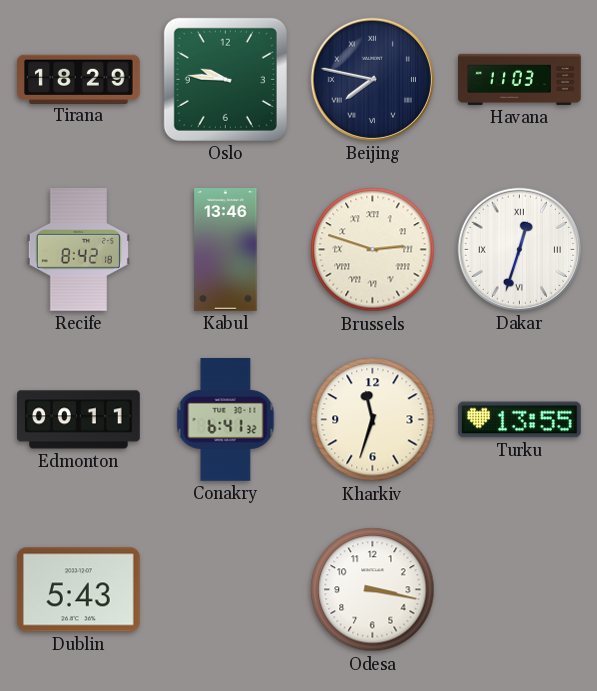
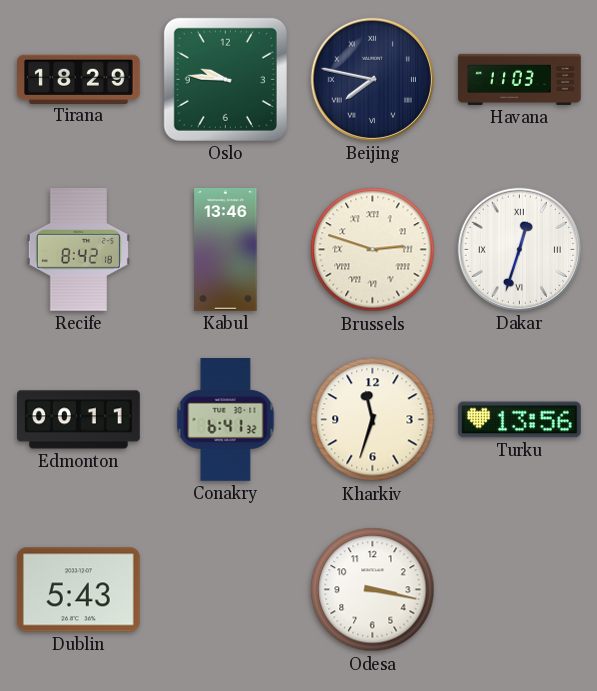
Turku: 13:55 -> 13:56
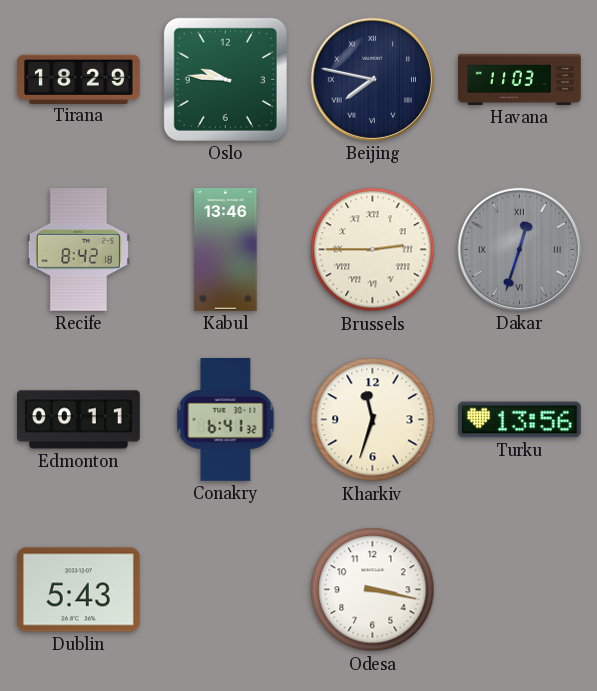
Brussels: 2:48 -> 2:45
Dakar dial: white -> grey
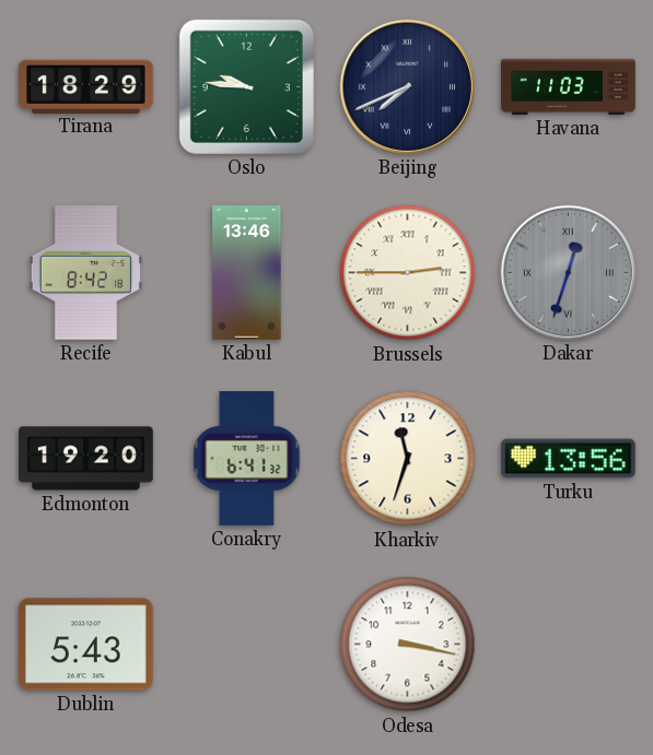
Beijing: 7:47 -> 7:41
Edmonton: 00:11 -> 19:20
